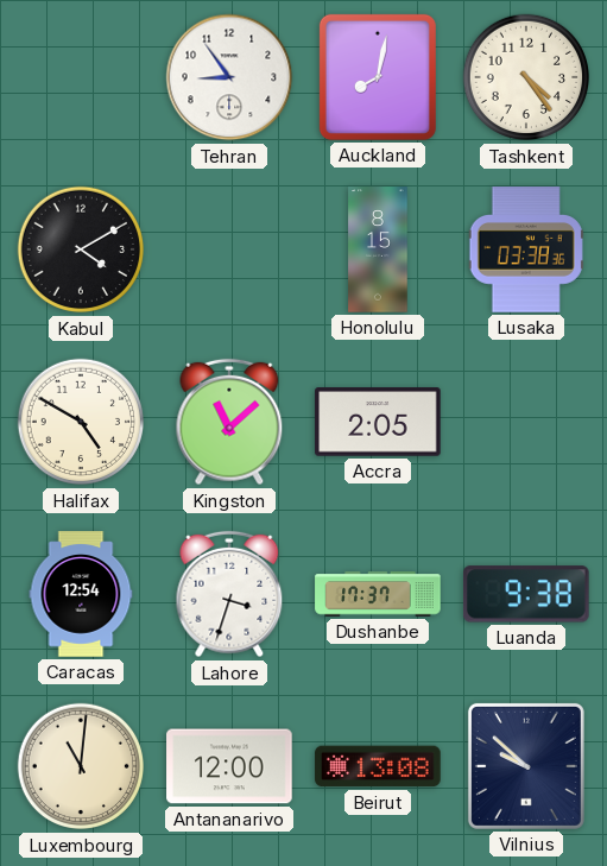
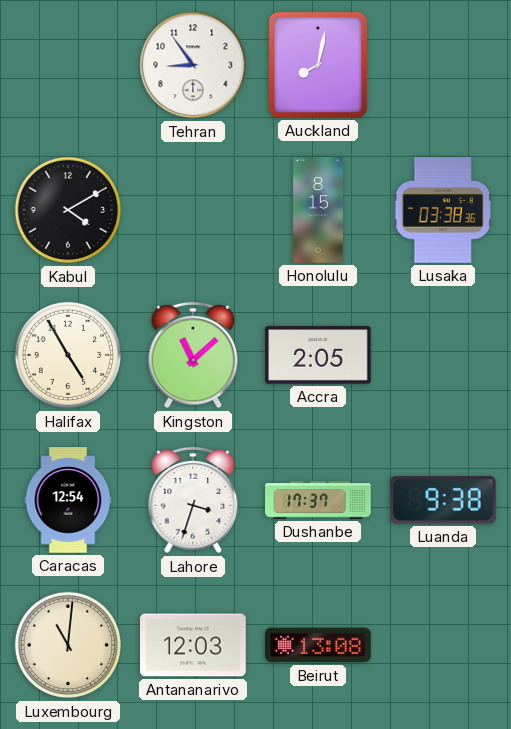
Tashkent: 4:24 -> none
Halifax: 4:50 -> 4:55
Antananarivo: 12:00 -> 12:03
Vilnius: 9:52 -> none
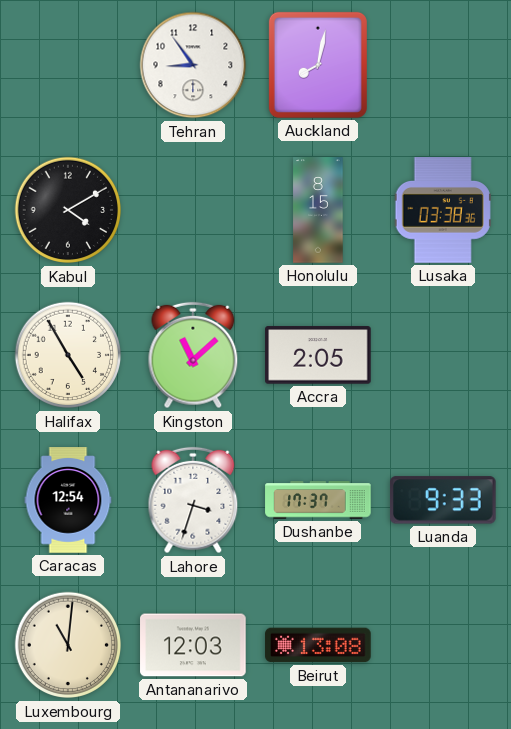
Luanda: 9:38 -> 9:33
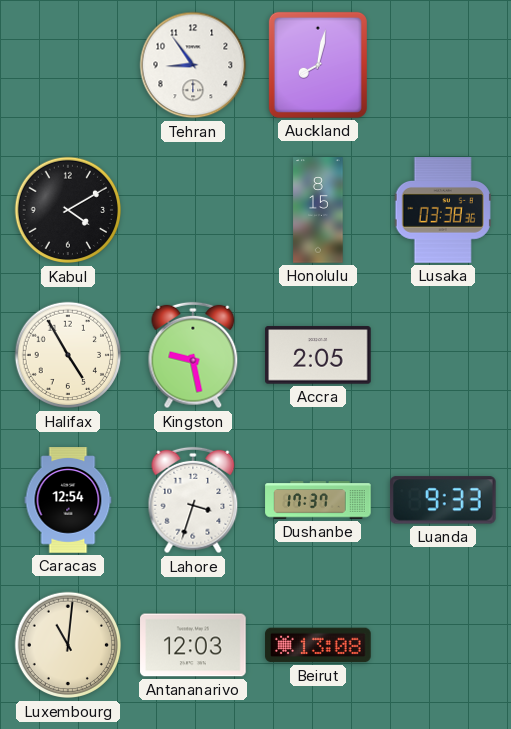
Kingston: 11:08 -> 9:28
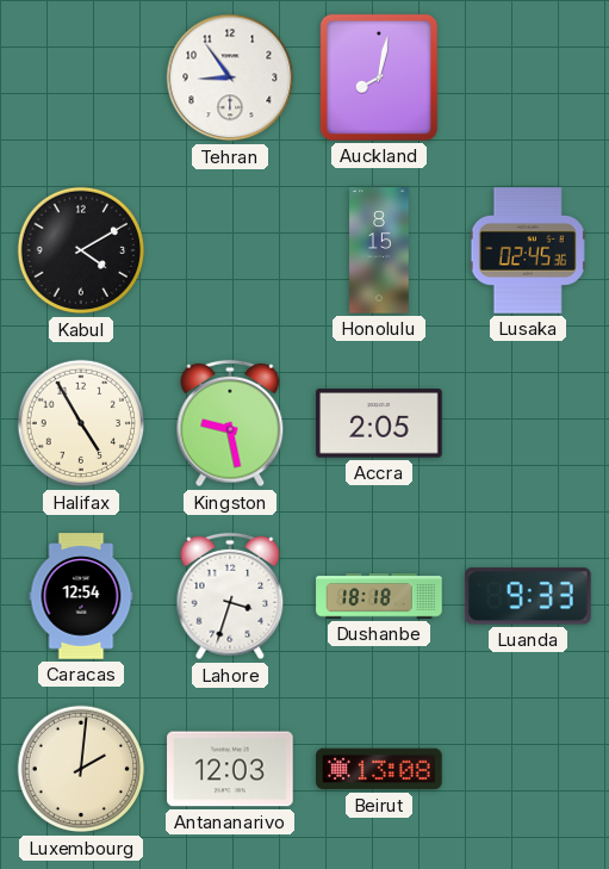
Lusaka: 03:38 -> 02:45
Dushanbe: 17:37 -> 18:18
Luxembourg: 11:01 -> 2:01
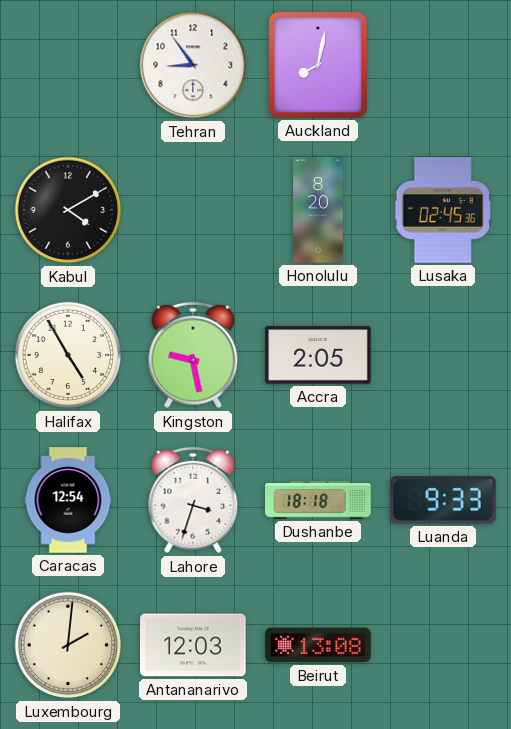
Honolulu: 8:15 -> 8:20
